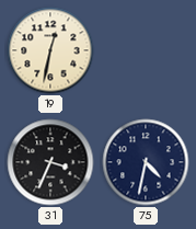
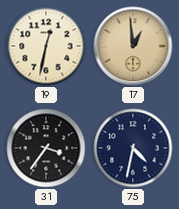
17: none -> 12:59
31: 3:34 -> 3:36
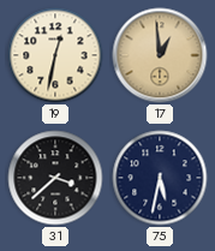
31: 3:36 -> 3:38
75: 4:32 -> 5:32
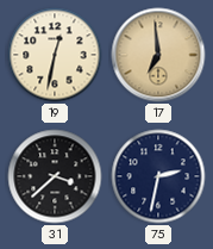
17: 12:59 -> 6:59
75: 5:32 -> 2:32
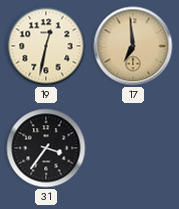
31: 3:38 -> 3:36
75: 2:32 -> none
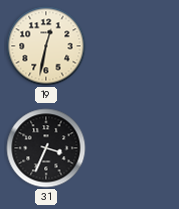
17: 6:59 -> none
31: 3:36 -> 3:34
